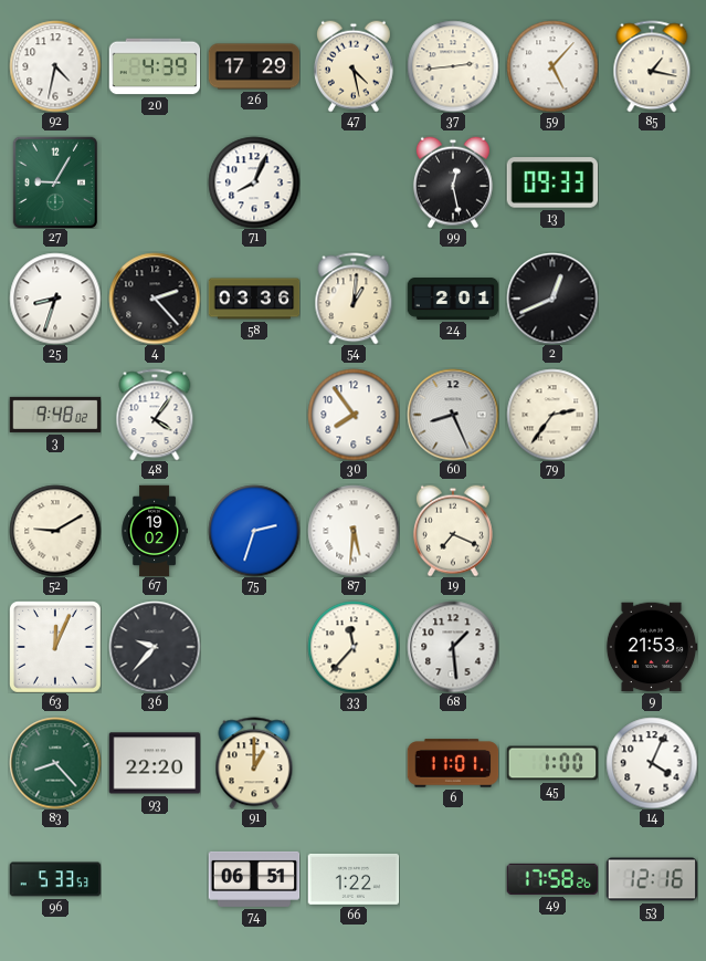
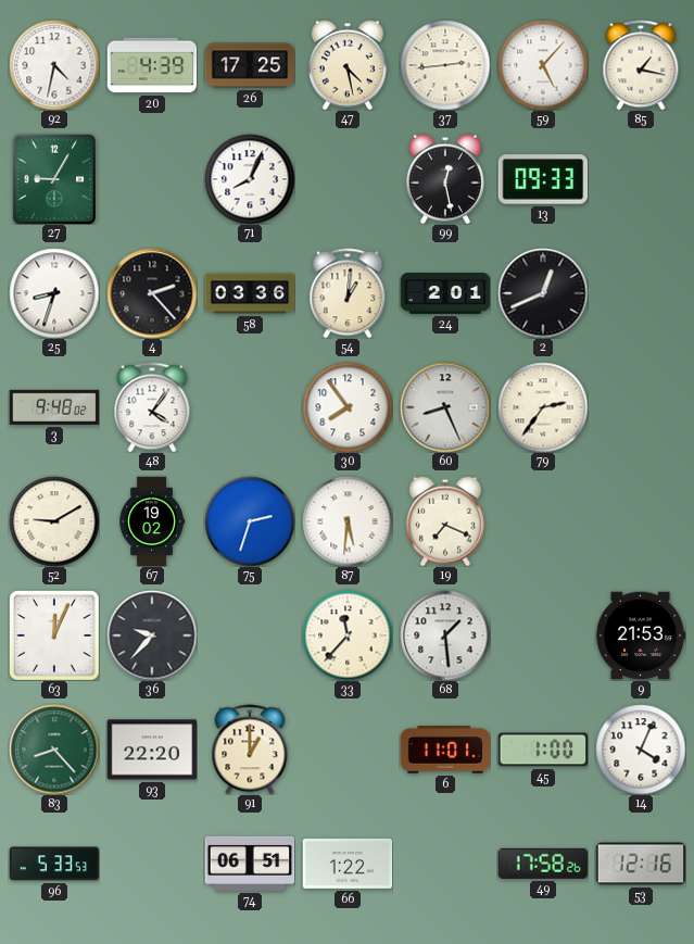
26: 17:29 -> 17:25
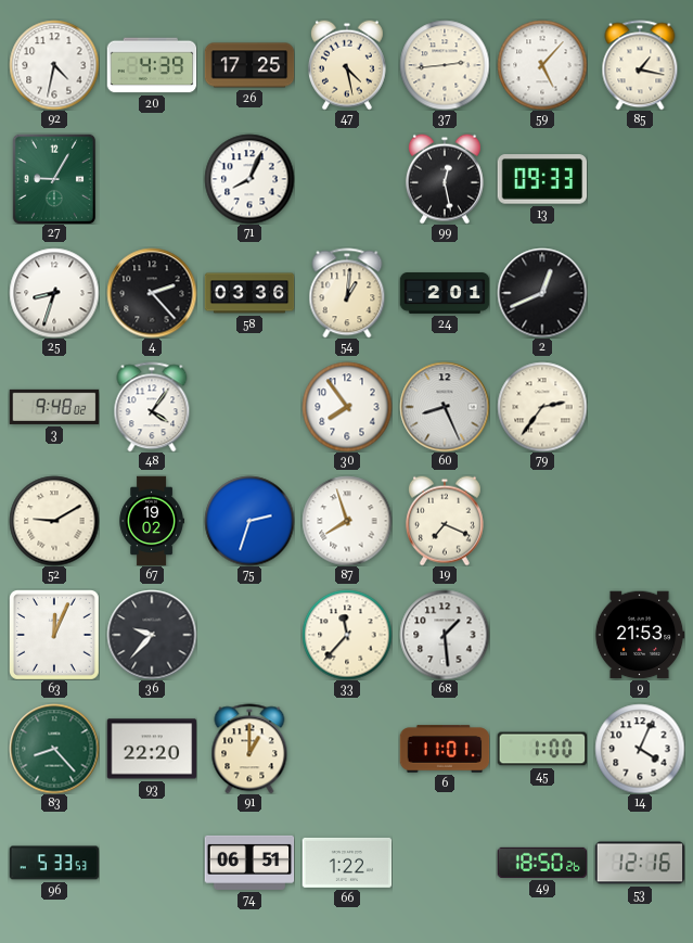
87: 5:31 -> 7:57
49: 17:58 -> 18:50
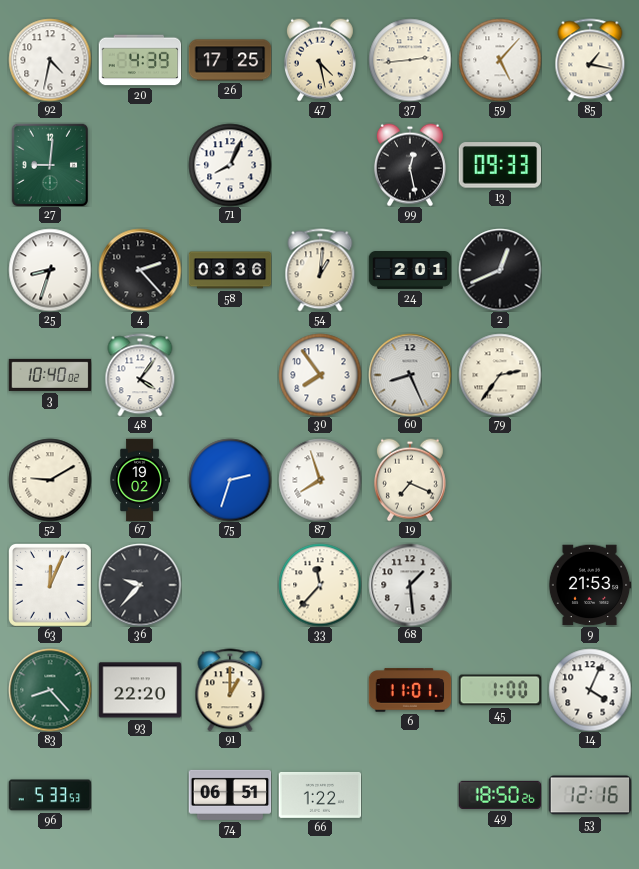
27: 9:05 -> 9:01
3: 9:48 -> 10:40
